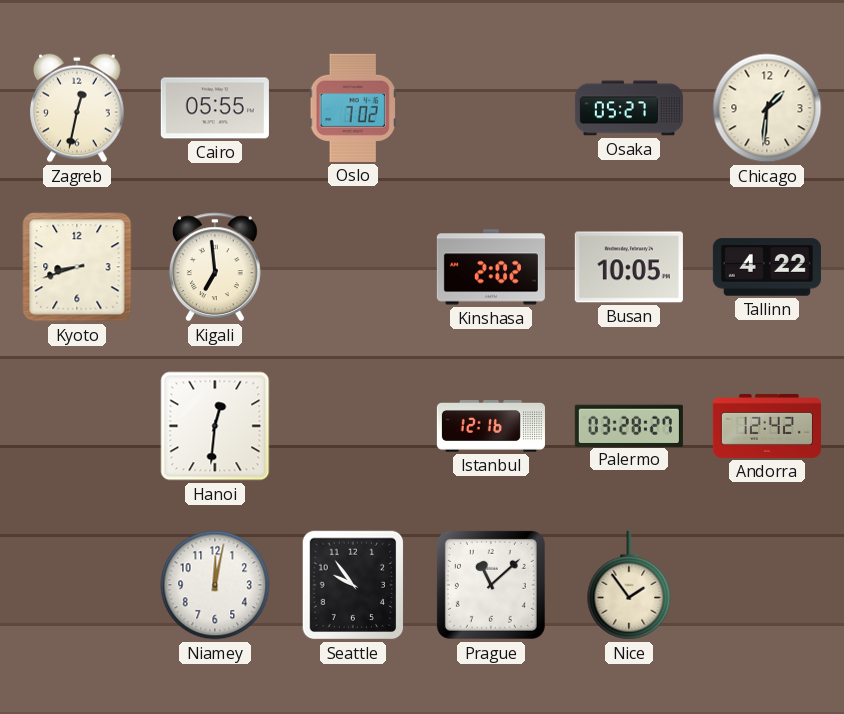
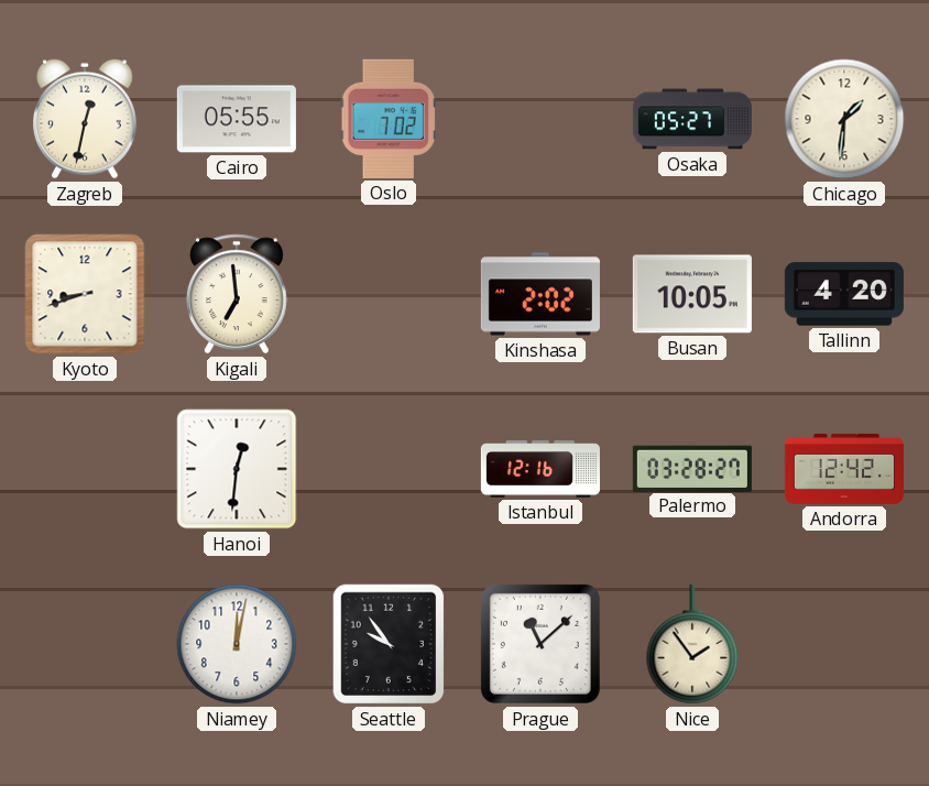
Tallinn: 4:22 -> 4:20
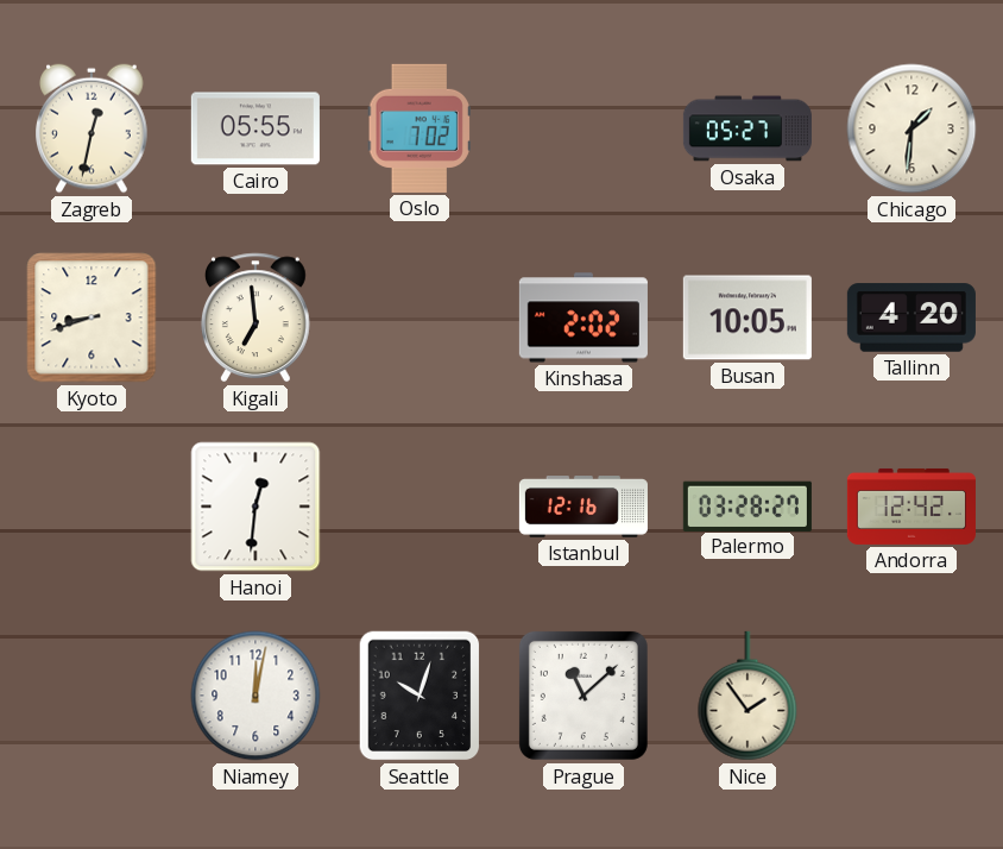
Seattle: 9:54 -> 10:03
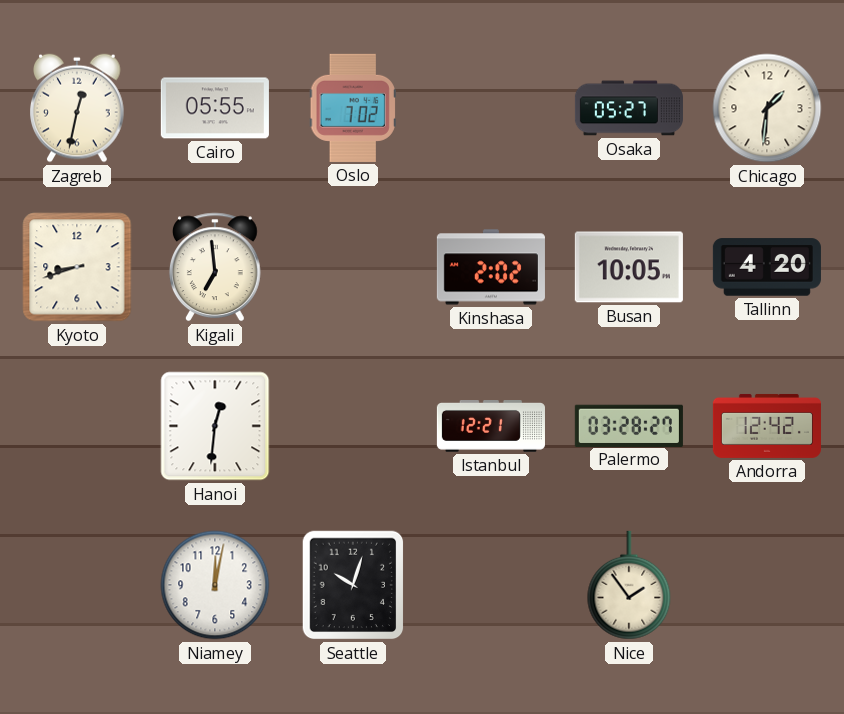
Istanbul: 12:16 -> 12:21
Prague: 11:08 -> none
